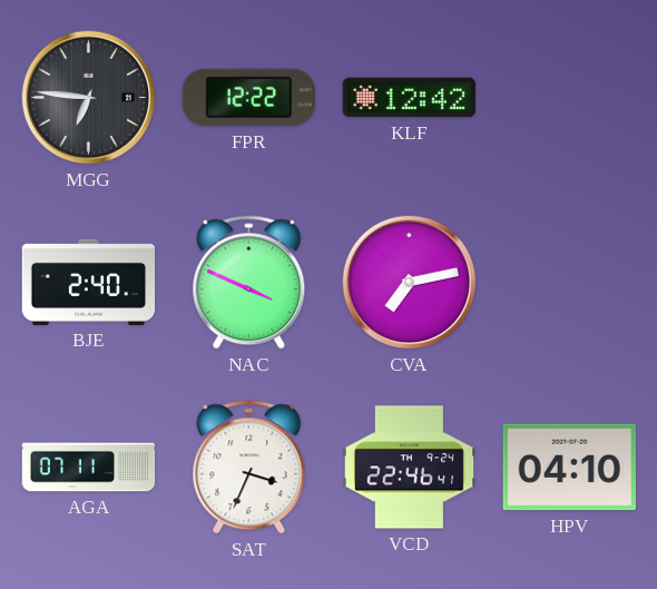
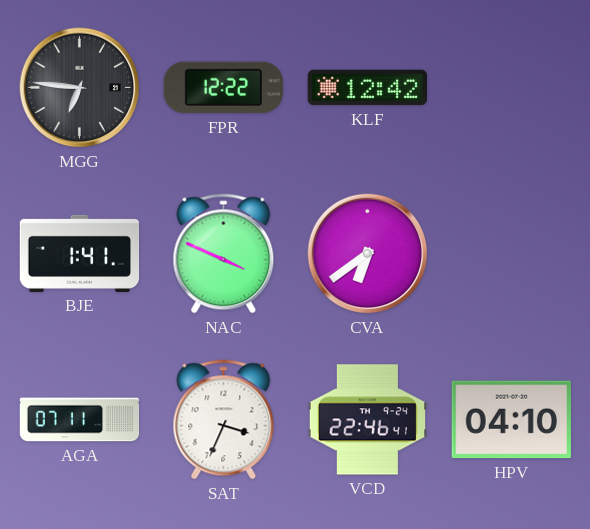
BJE: 2:40 -> 1:41
CVA: 7:13 -> 6:39
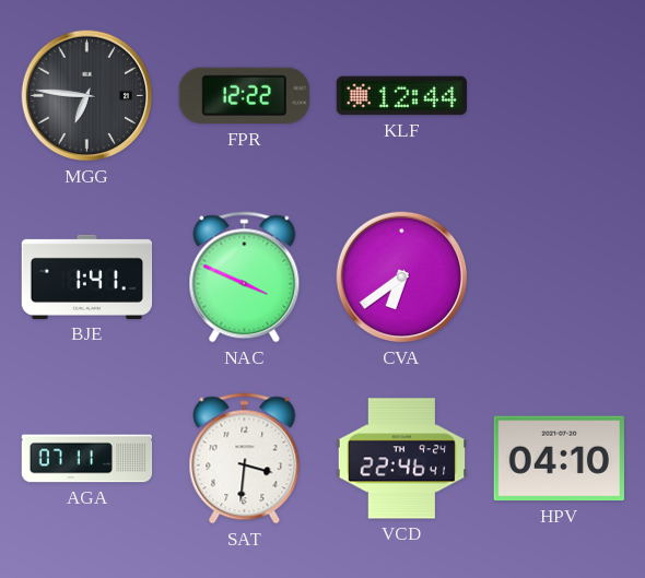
KLF: 12:42 -> 12:44
SAT: 3:34 -> 3:31
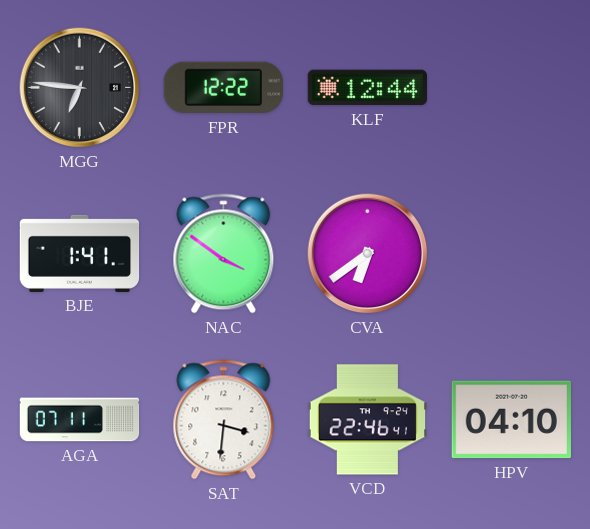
NAC: 3:49 -> 3:51
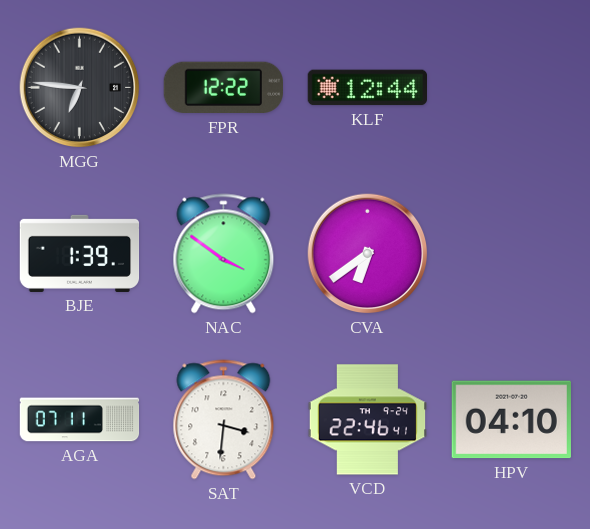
BJE: 1:41 -> 1:39
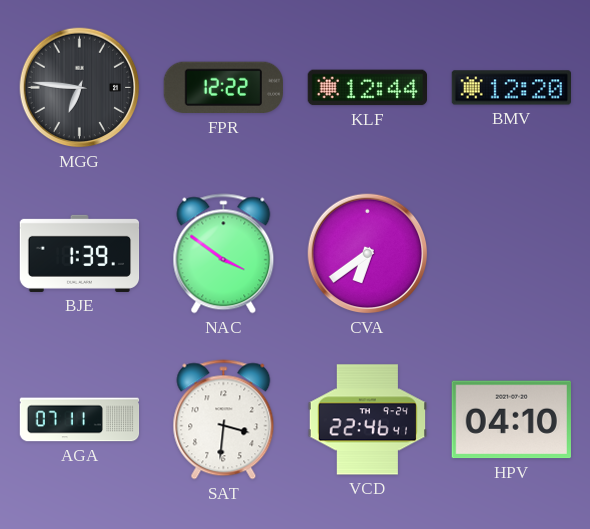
BMV: none -> 12:20
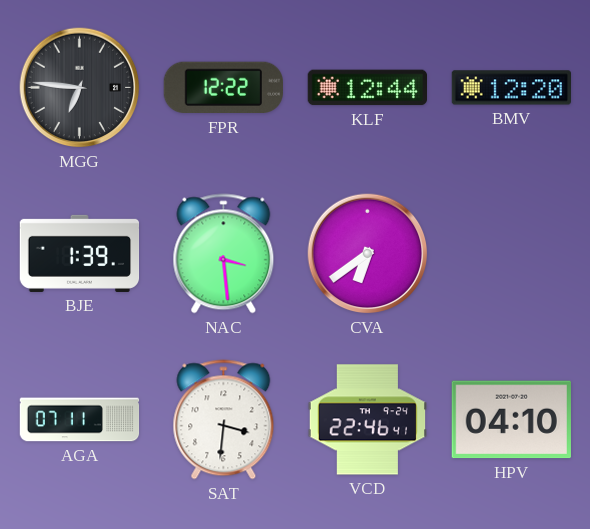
NAC: 3:51 -> 3:29
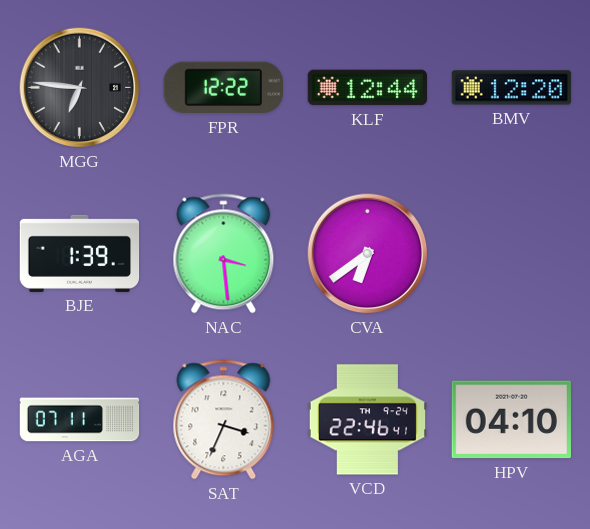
SAT: 3:31 -> 3:34
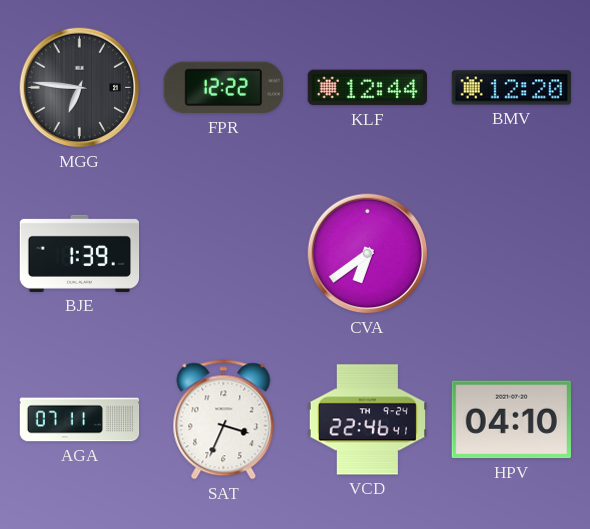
NAC: 3:29 -> none
